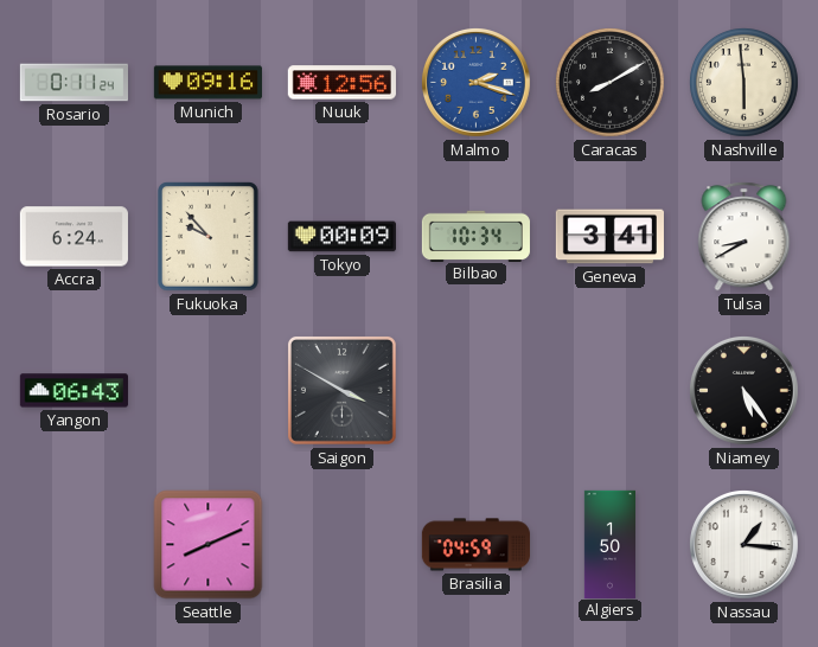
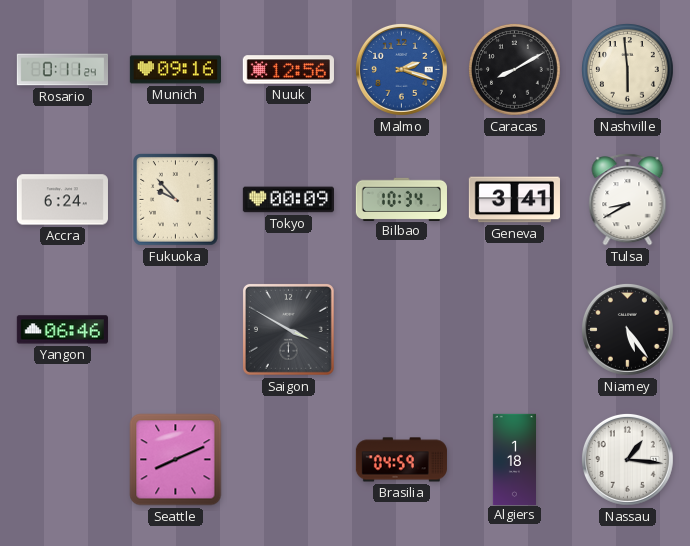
Yangon: 06:43 -> 06:46
Algiers: 1:50 -> 1:18
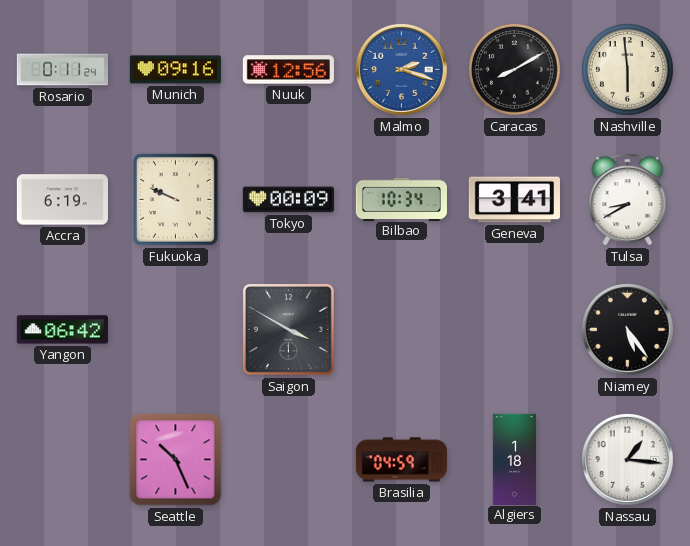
Accra: 6:24 -> 6:19
Fukuoka: 9:53 -> 9:49
Yangon: 06:46 -> 06:42
Seattle: 8:11 -> 10:26
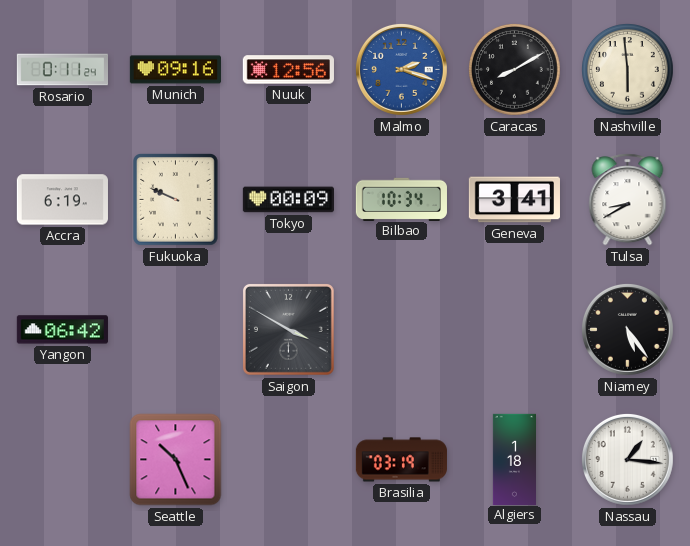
Brasilia: 04:59 -> 03:19
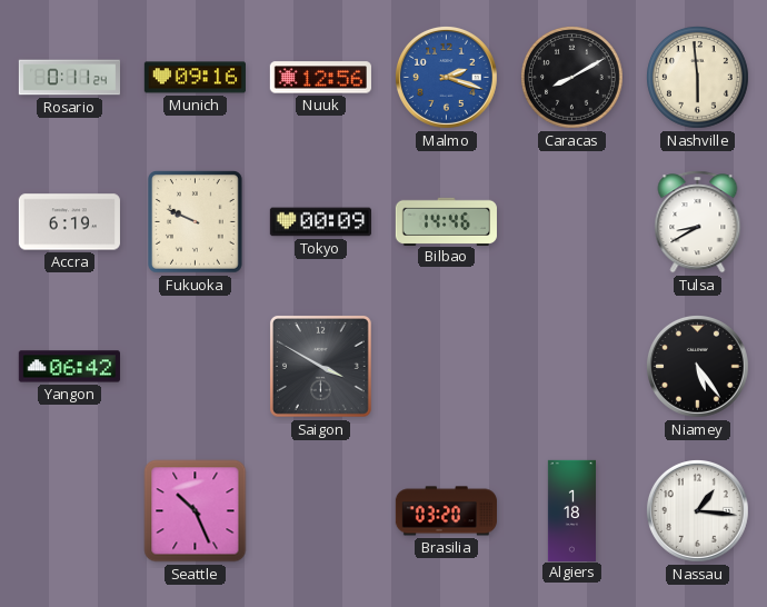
Bilbao: 10:34 -> 14:46
Geneva: 3:41 -> none
Brasilia: 03:19 -> 03:20
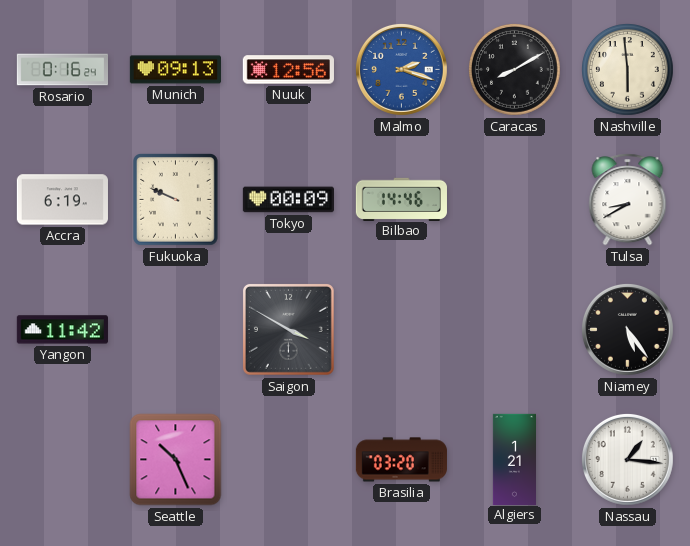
Rosario: 0:11 -> 0:16
Munich: 09:16 -> 09:13
Yangon: 06:42 -> 11:42
Algiers: 1:18 -> 1:21
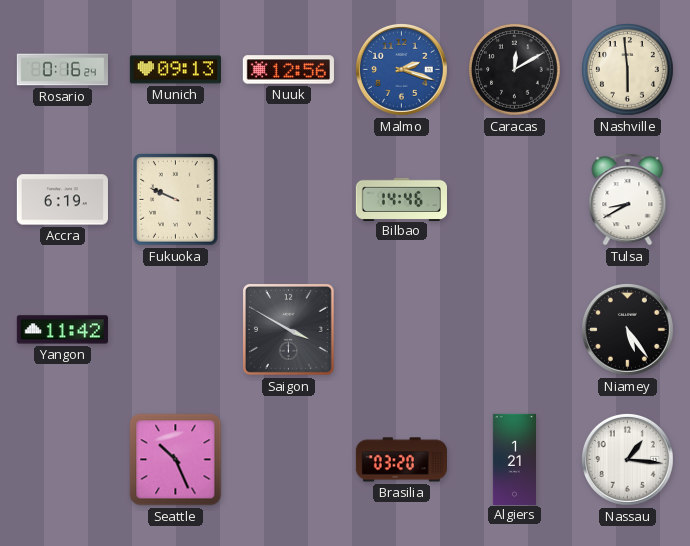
Caracas: 8:10 -> 12:10
Tokyo: 00:09 -> none
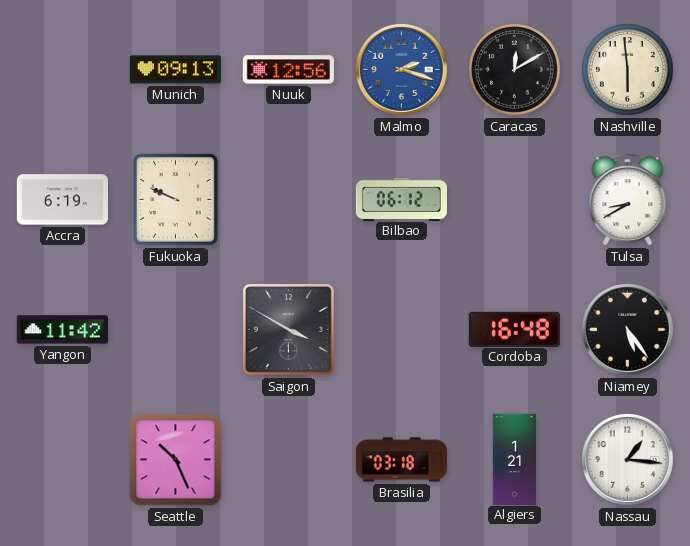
Rosario: 0:16 -> none
Bilbao: 14:46 -> 06:12
Cordoba: none -> 16:48
Brasilia: 03:20 -> 03:18
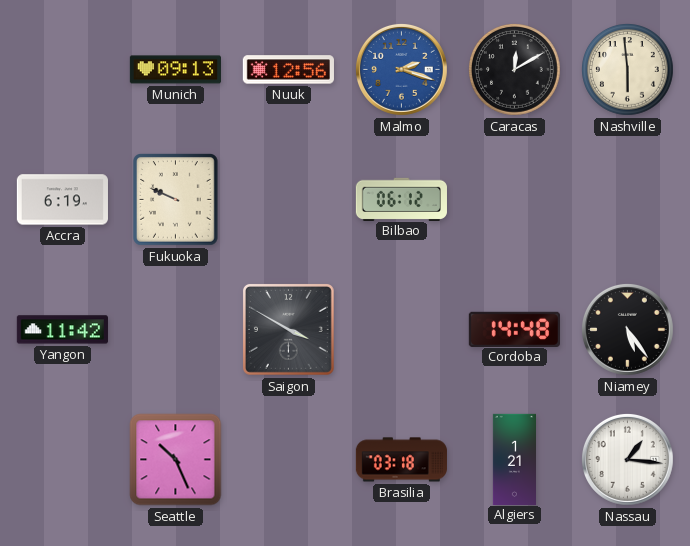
Tulsa: 8:40 -> none
Cordoba: 16:48 -> 14:48
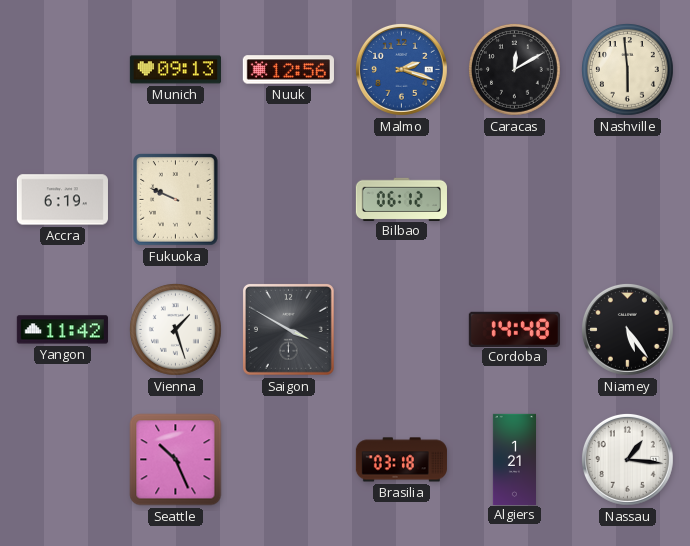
Vienna: none -> 1:27
